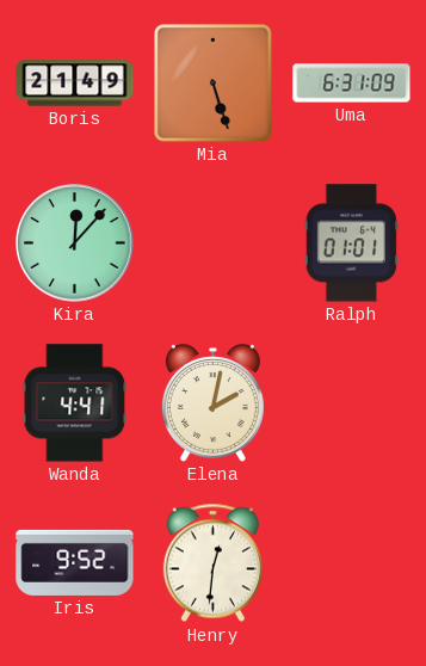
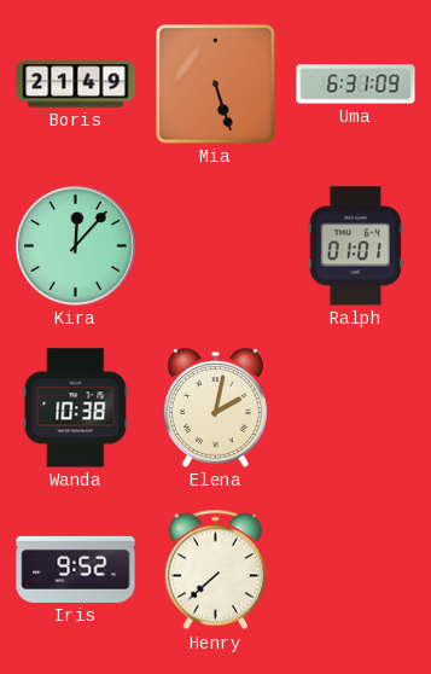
Wanda: 4:41 -> 10:38
Henry: 12:31 -> 7:38
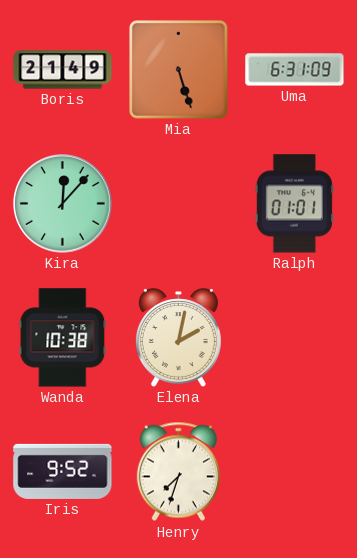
Henry: 7:38 -> 7:33
